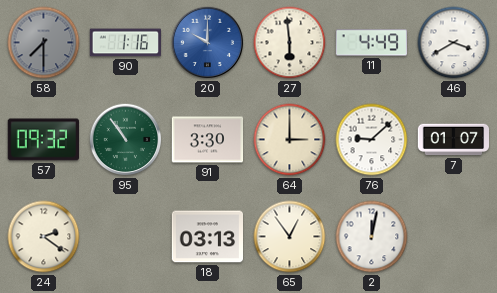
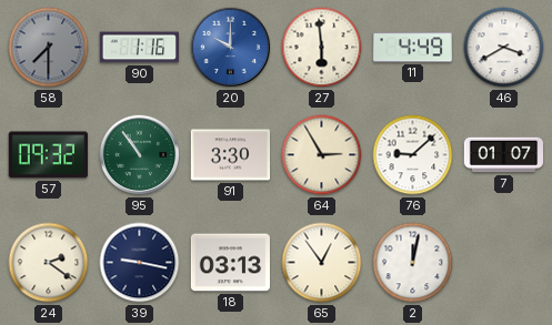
64: 3:00 -> 2:55
39: none -> 9:17
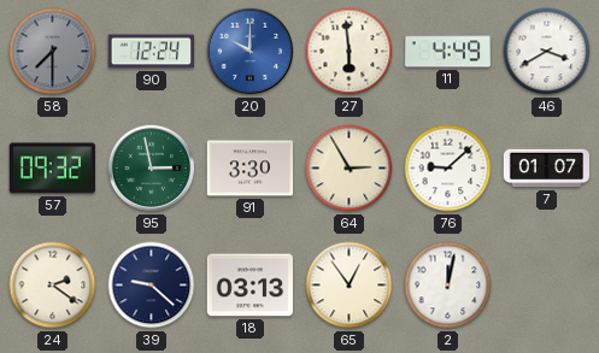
90: 1:16 -> 12:24
95: 10:54 -> 2:58
39: 9:17 -> 9:22
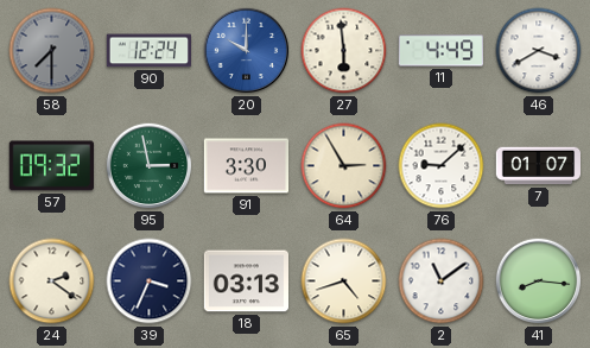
39: 9:22 -> 3:34
65: 12:54 -> 4:42
2: 12:02 -> 11:09
41: none -> 8:16
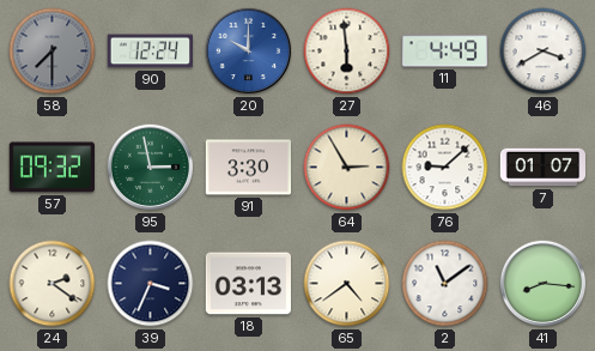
65: 4:42 -> 4:39
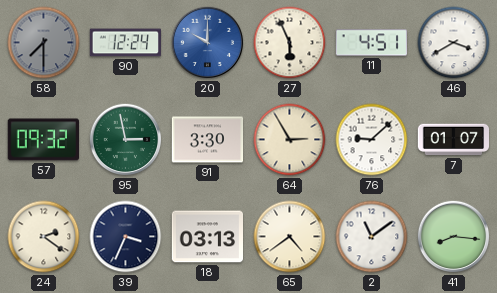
27: 5:59 -> 5:56
11: 4:49 -> 4:51
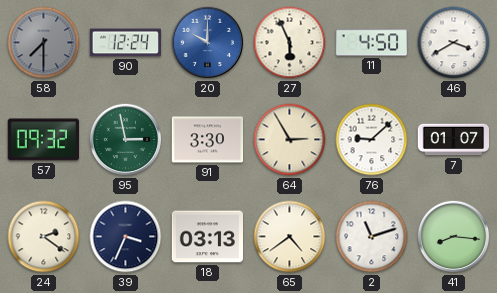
11: 4:51 -> 4:50
2: 11:09 -> 11:12
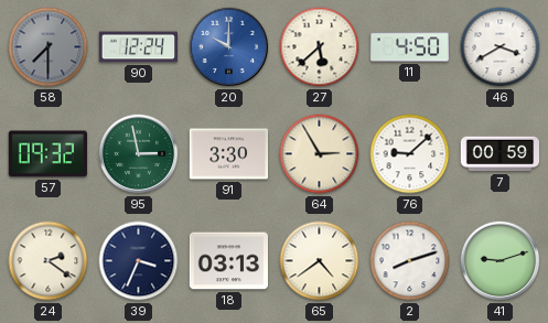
27: 5:56 -> 5:38
7: 01:07 -> 00:59
2: 11:12 -> 8:12
41: 8:16 -> 9:12
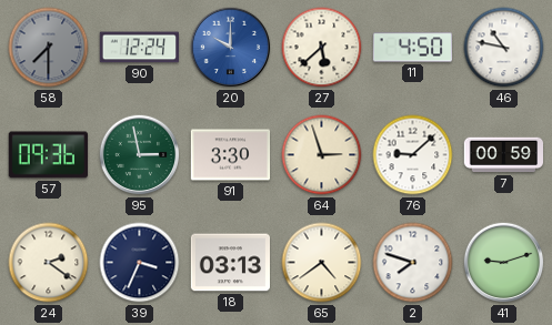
46: 3:40 -> 10:47
57: 09:32 -> 09:36
64: 2:55 -> 2:57
2: 8:12 -> 7:48
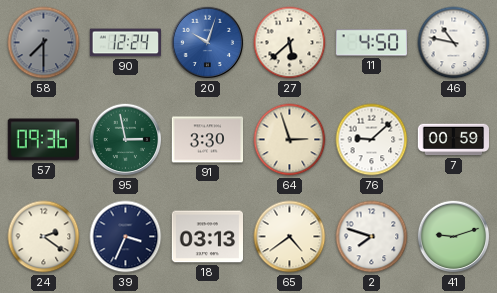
20: 10:00 -> 10:03
